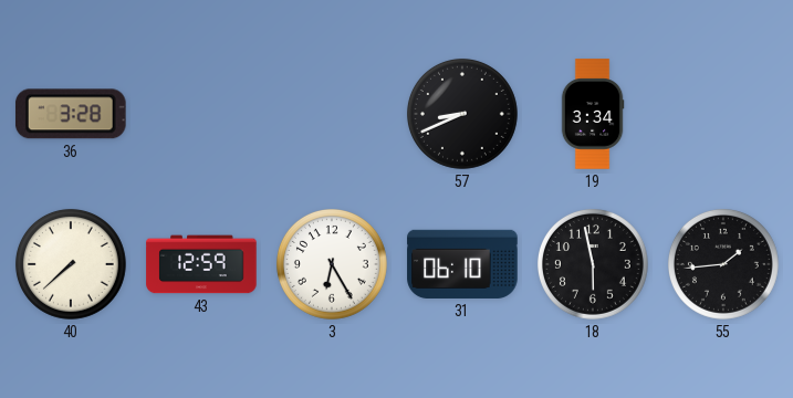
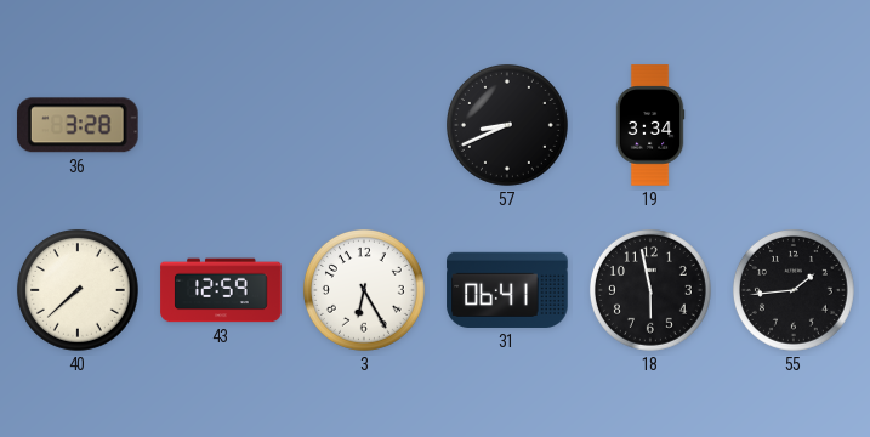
31: 06:10 -> 06:41
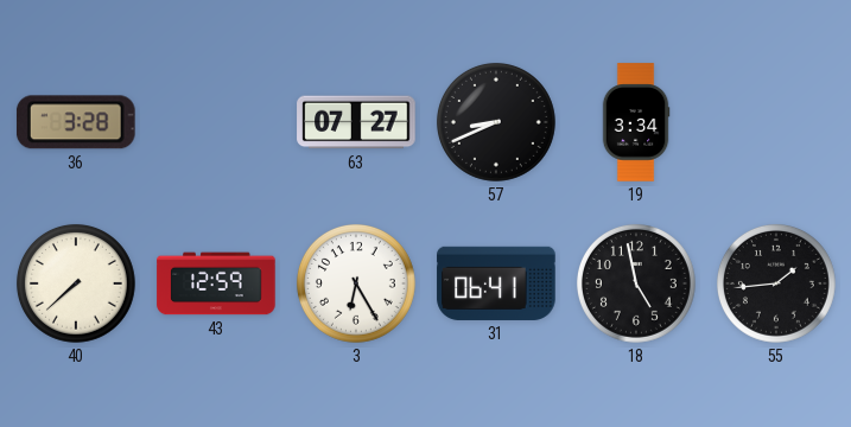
63: none -> 07:27
18: 5:58 -> 4:58
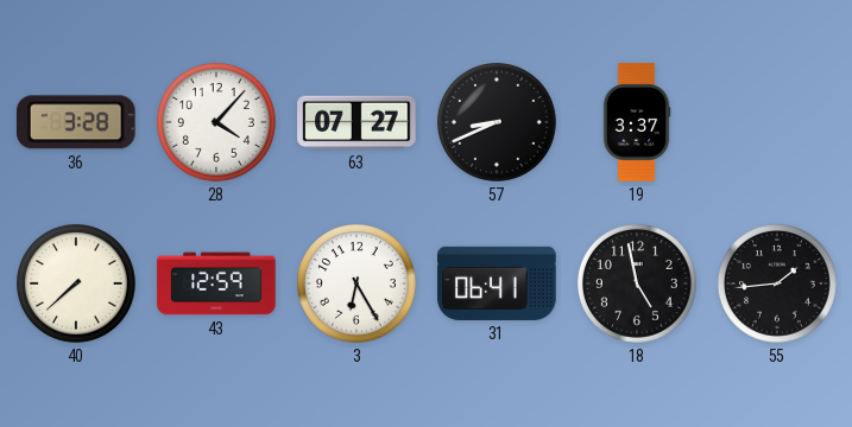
28: none -> 4:07
19: 3:34 -> 3:37
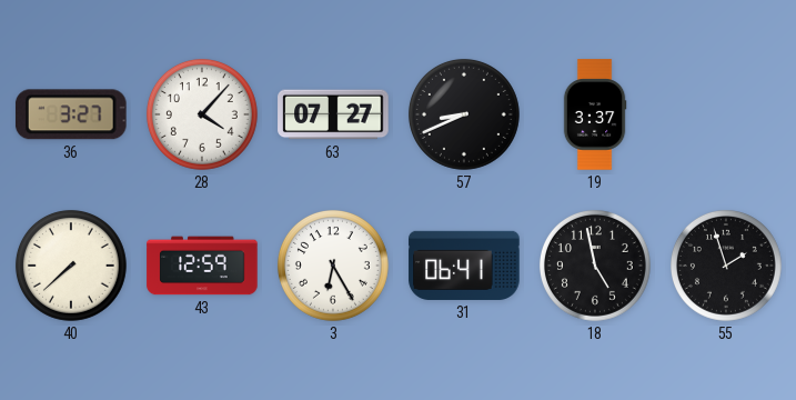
36: 3:28 -> 3:27
55: 1:44 -> 1:57
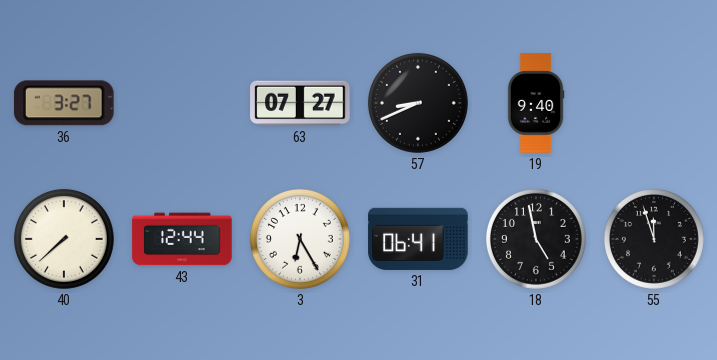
28: 4:07 -> none
19: 3:37 -> 9:40
43: 12:59 -> 12:44
55: 1:57 -> 11:57
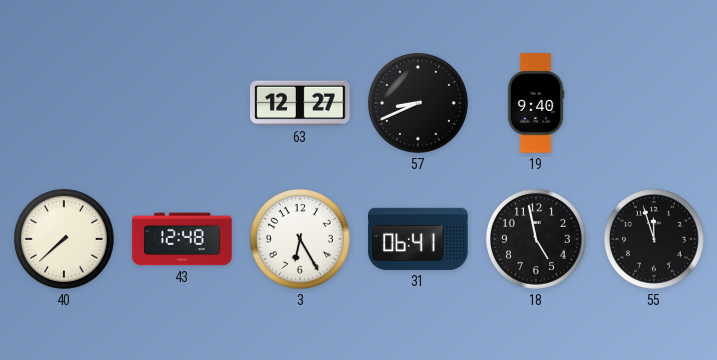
36: 3:27 -> none
63: 07:27 -> 12:27
43: 12:44 -> 12:48
